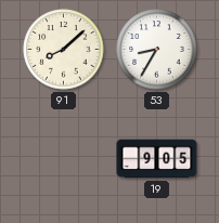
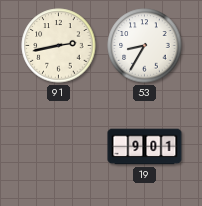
91: 8:08 -> 2:43
19: 9:05 -> 9:01
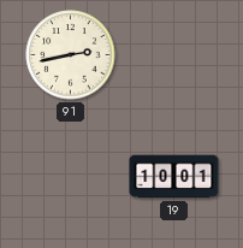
53: 8:35 -> none
19: 9:01 -> 10:01
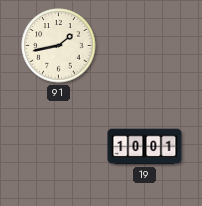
91: 2:43 -> 1:43
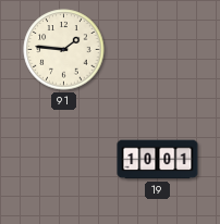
91: 1:43 -> 1:46
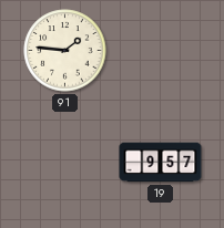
19: 10:01 -> 9:57
